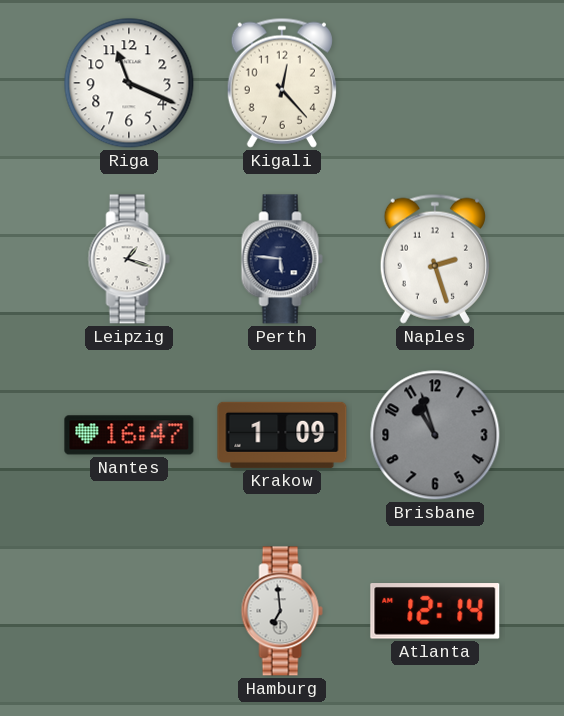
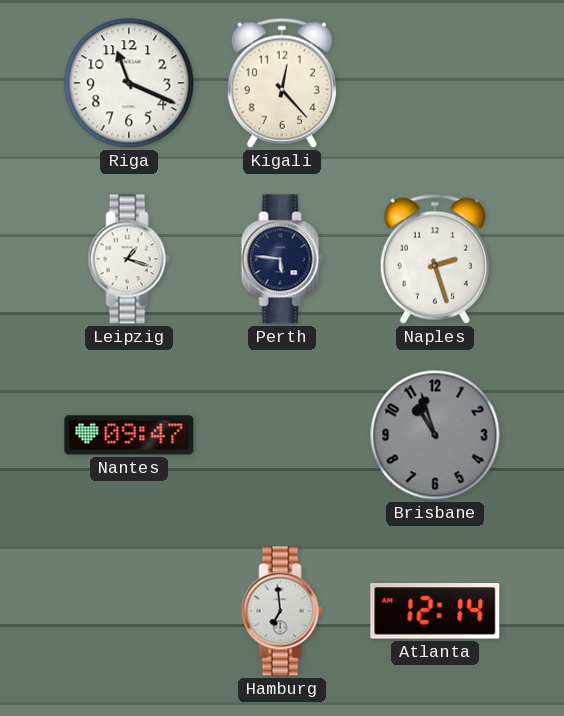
Nantes: 16:47 -> 09:47
Krakow: 1:09 -> none
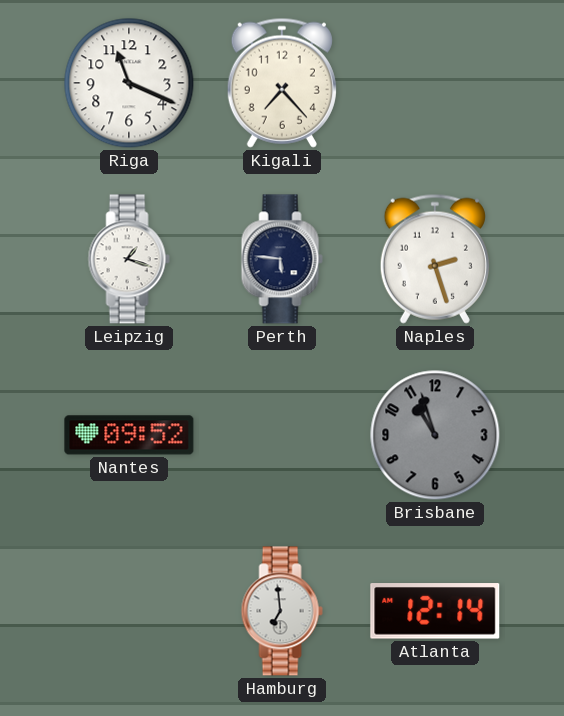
Kigali: 12:23 -> 7:23
Nantes: 09:47 -> 09:52
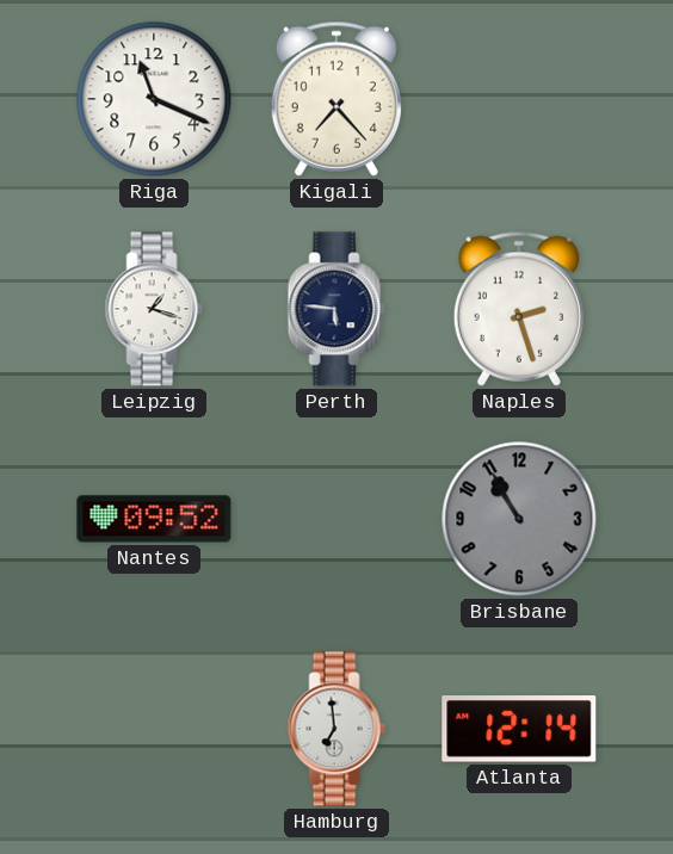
Brisbane: 10:57 -> 10:55
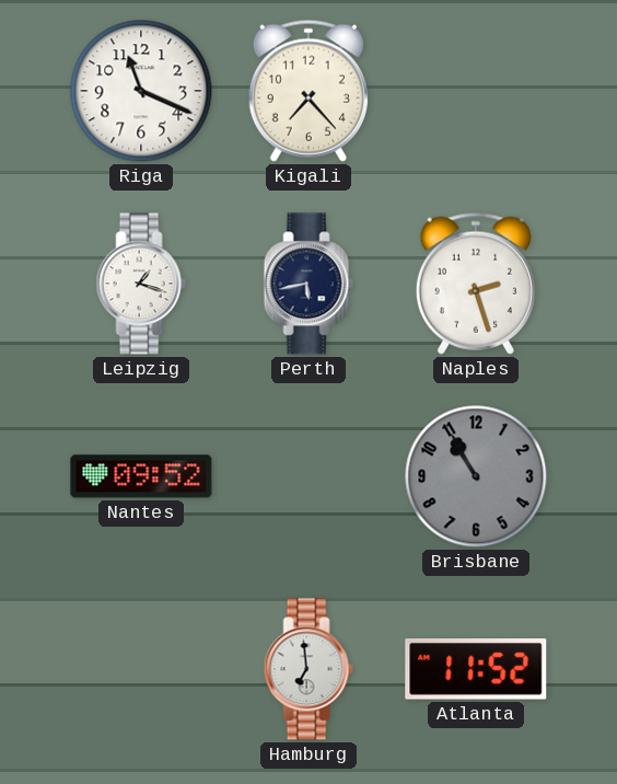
Perth: 5:46 -> 5:43
Atlanta: 12:14 -> 11:52
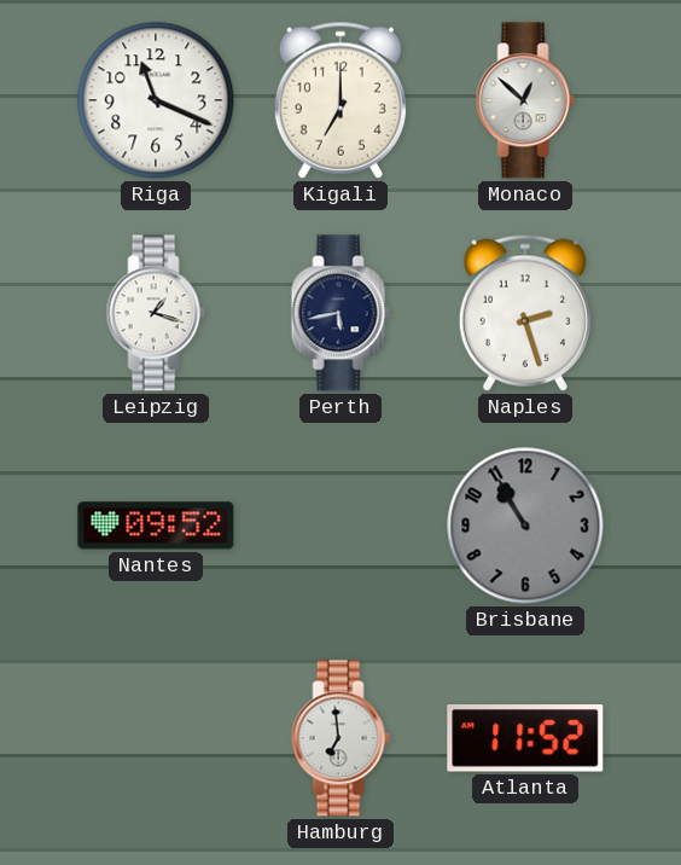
Kigali: 7:23 -> 7:00
Monaco: none -> 12:52
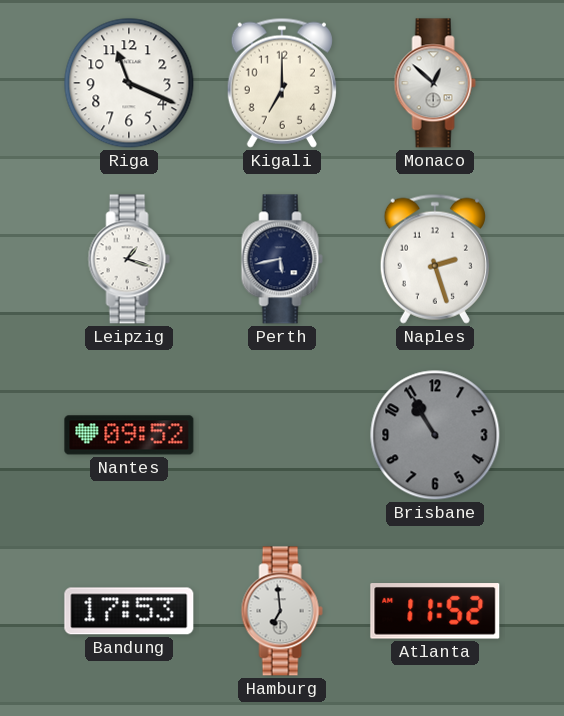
Bandung: none -> 17:53
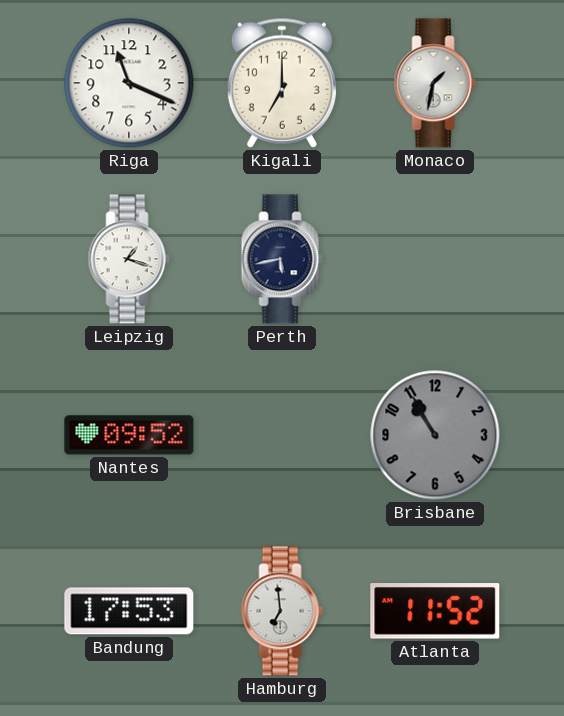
Monaco: 12:52 -> 1:32
Naples: 2:27 -> none
